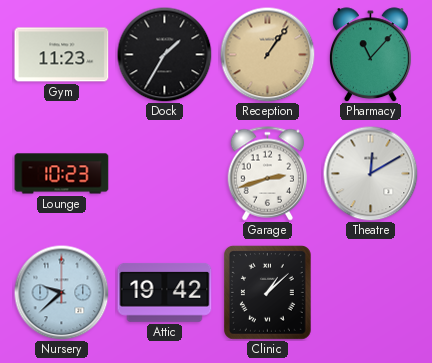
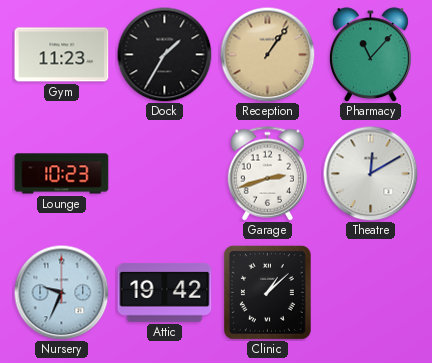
Nursery: 9:38 -> 9:34
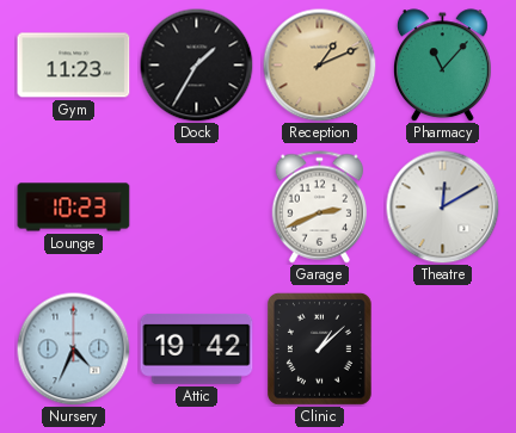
Reception: 1:06 -> 1:11
Garage: 2:42 -> 2:41
Nursery: 9:34 -> 4:34
